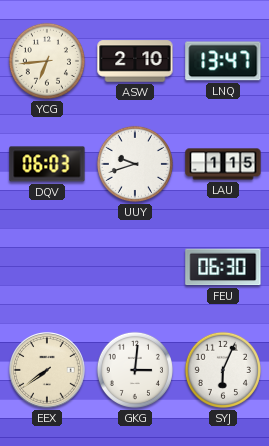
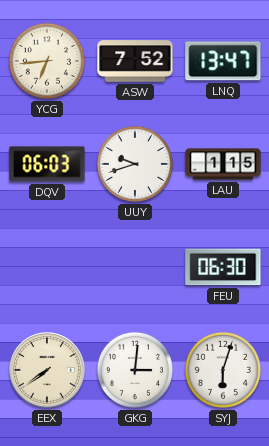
ASW: 2:10 -> 7:52
SYJ: 6:04 -> 6:03
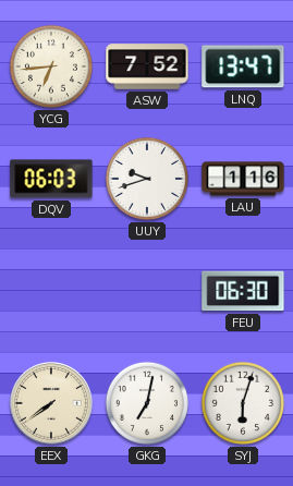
LAU: 1:15 -> 1:16
GKG: 3:01 -> 7:02
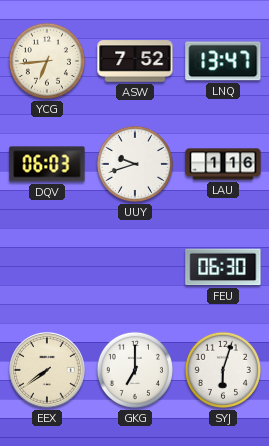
GKG: 7:02 -> 7:00
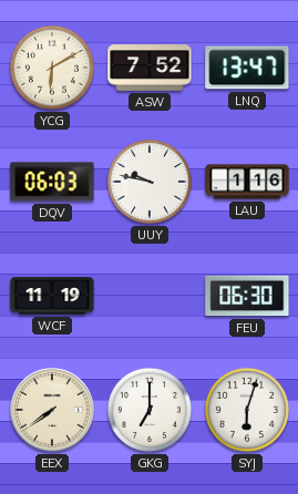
YCG: 6:44 -> 6:10
UUY: 9:42 -> 9:47
WCF: none -> 11:19
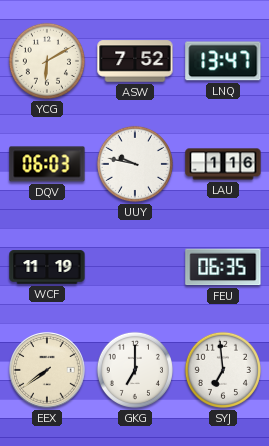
FEU: 06:30 -> 06:35
SYJ: 6:03 -> 6:59
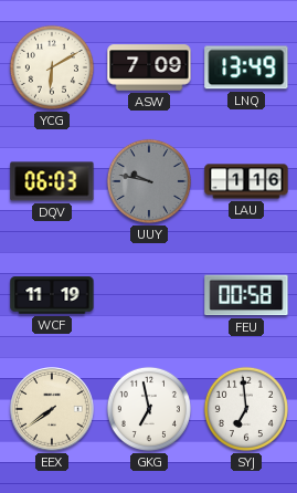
ASW: 7:52 -> 7:09
LNQ: 13:47 -> 13:49
UUY dial: white -> grey
FEU: 06:35 -> 00:58
GKG: 7:00 -> 6:58
